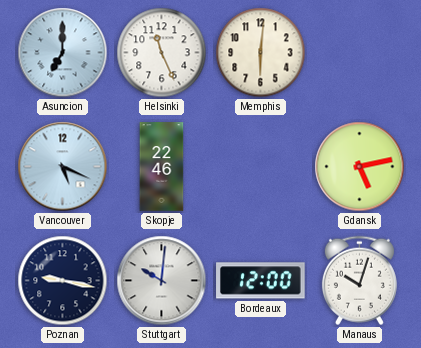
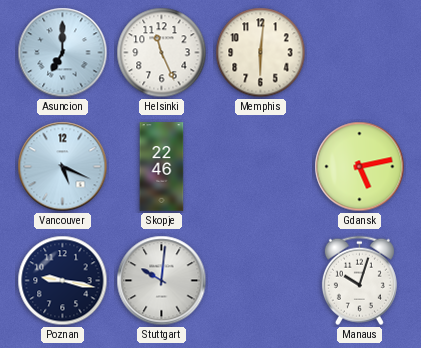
Bordeaux: 12:00 -> none
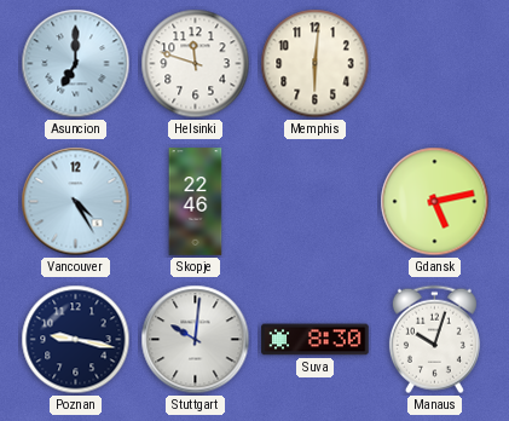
Helsinki: 11:26 -> 11:48
Vancouver: 5:19 -> 4:25
Suva: none -> 8:30
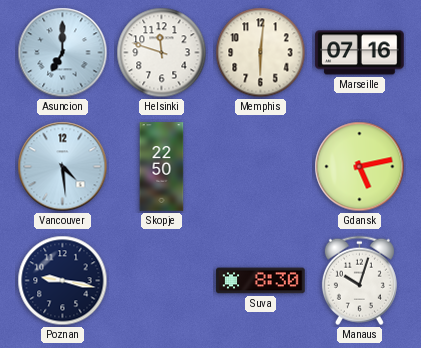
Marseille: none -> 07:16
Vancouver: 4:25 -> 4:29
Skopje: 22:46 -> 22:50
Stuttgart: 10:01 -> none
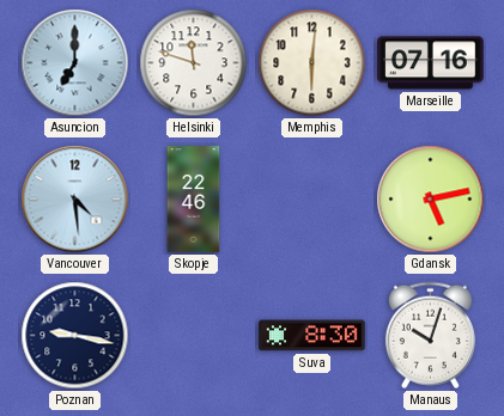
Skopje: 22:50 -> 22:46
